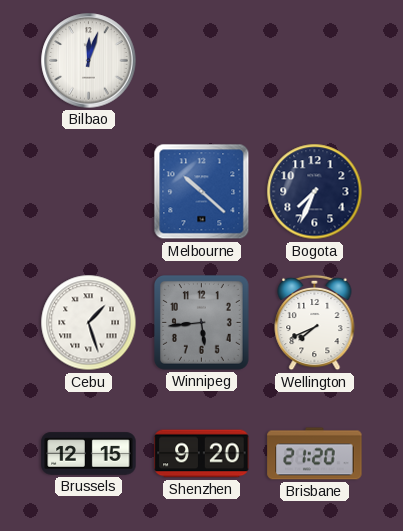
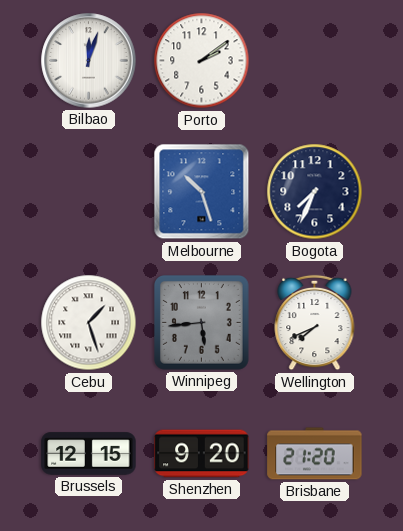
Porto: none -> 2:09
Melbourne: 10:22 -> 10:27
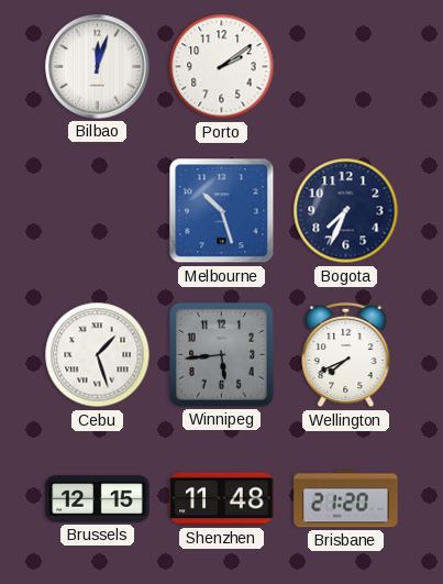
Shenzhen: 9:20 -> 11:48
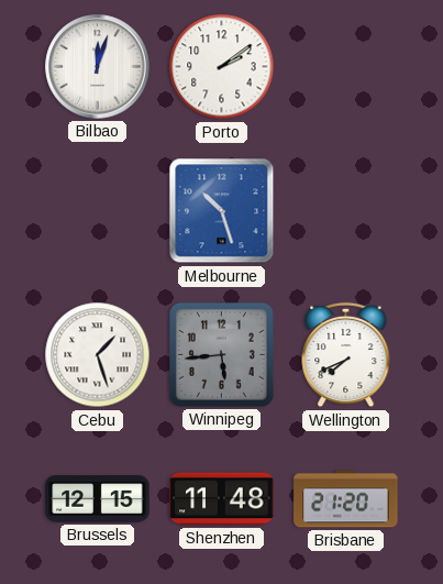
Bogota: 7:34 -> none
